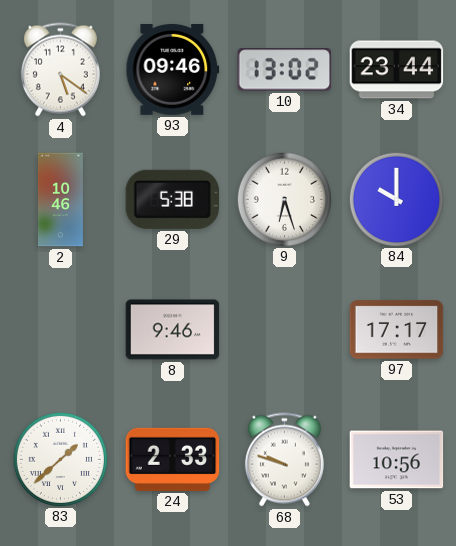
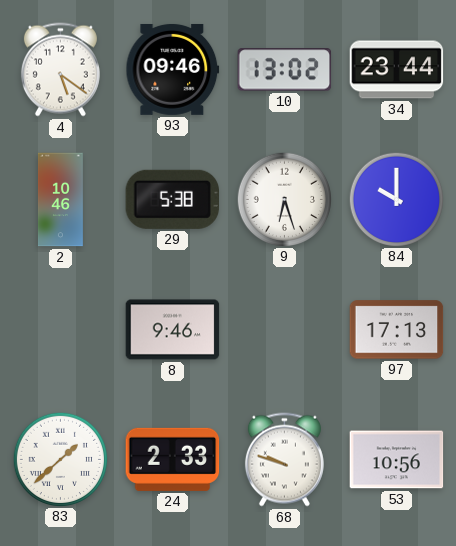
97: 17:17 -> 17:13
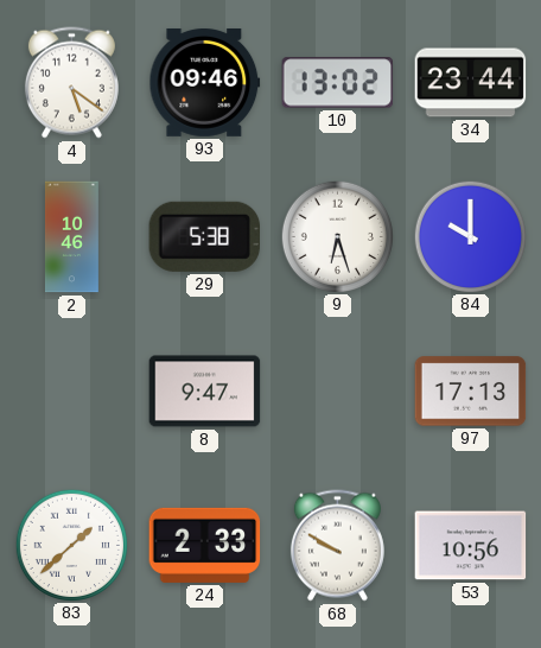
8: 9:46 -> 9:47
68: 9:48 -> 9:50
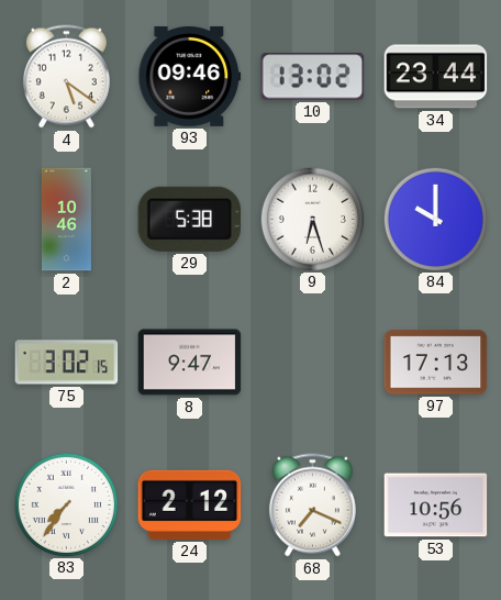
75: none -> 3:02
83: 1:38 -> 7:36
24: 2:33 -> 2:12
68: 9:50 -> 7:19
